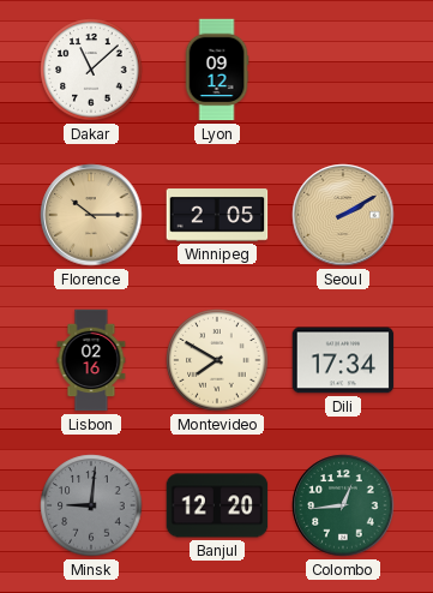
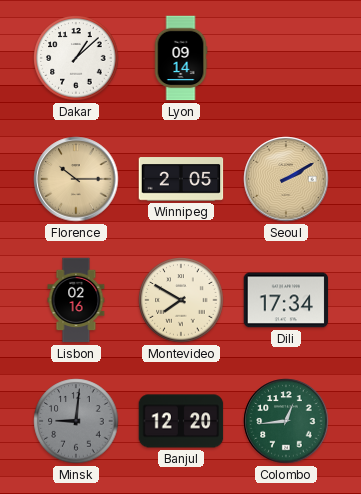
Dakar: 11:08 -> 1:08
Lyon: 09:12 -> 09:14
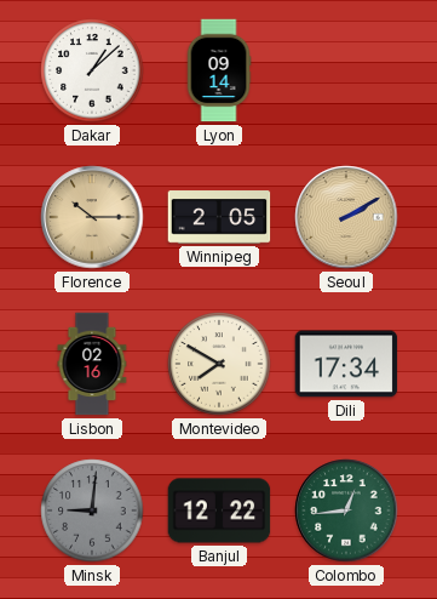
Banjul: 12:20 -> 12:22
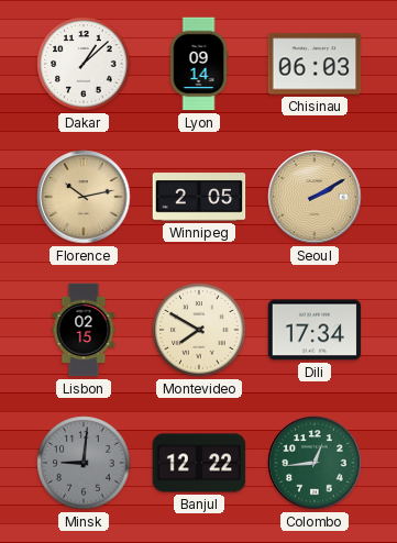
Chisinau: none -> 06:03
Florence: 10:15 -> 10:13
Lisbon: 02:16 -> 02:15
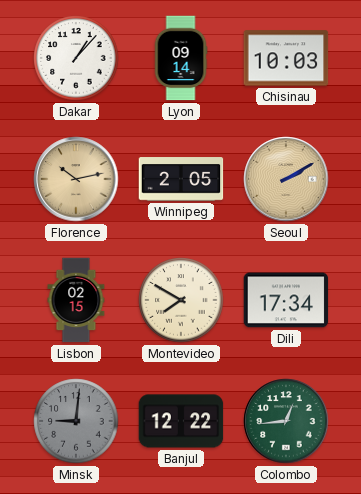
Dakar: 1:08 -> 1:07
Chisinau: 06:03 -> 10:03
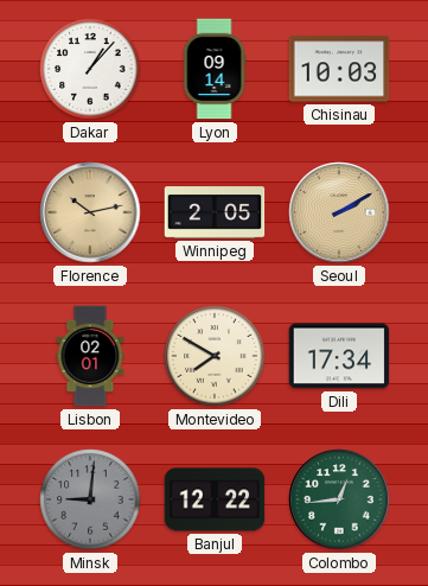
Lisbon: 02:15 -> 02:01
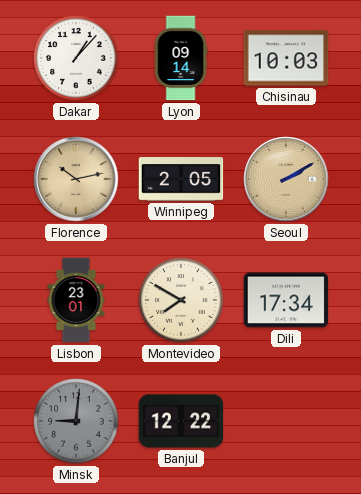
Lisbon: 02:01 -> 23:01
Colombo: 12:44 -> none
